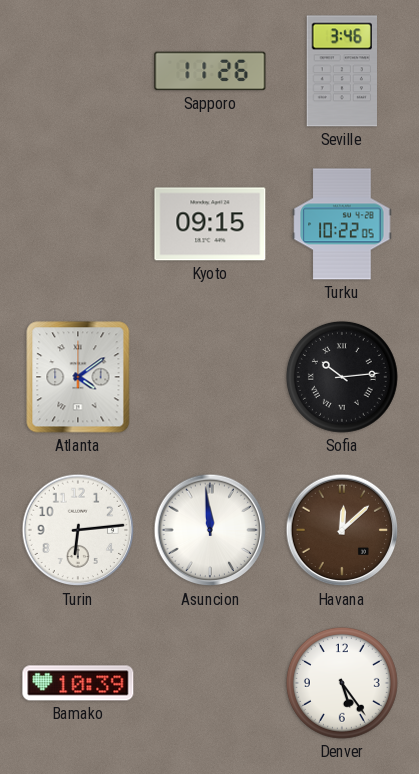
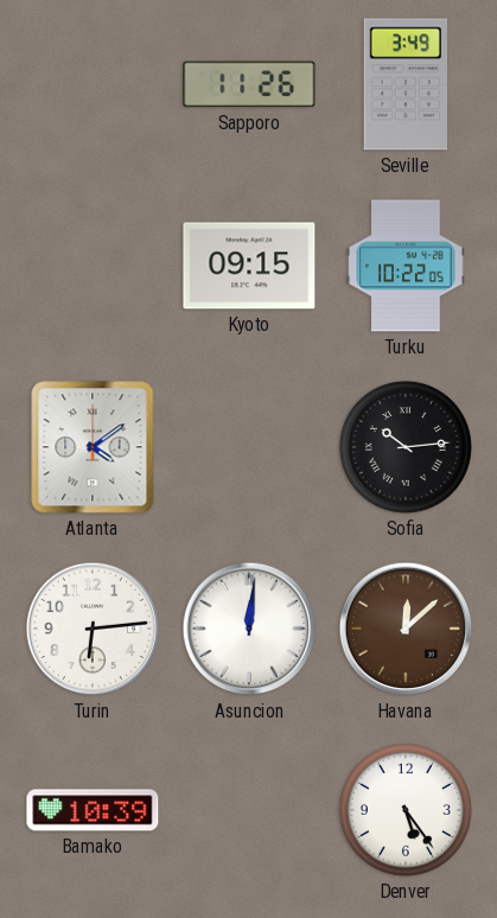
Seville: 3:46 -> 3:49
Asuncion: 11:59 -> 12:01
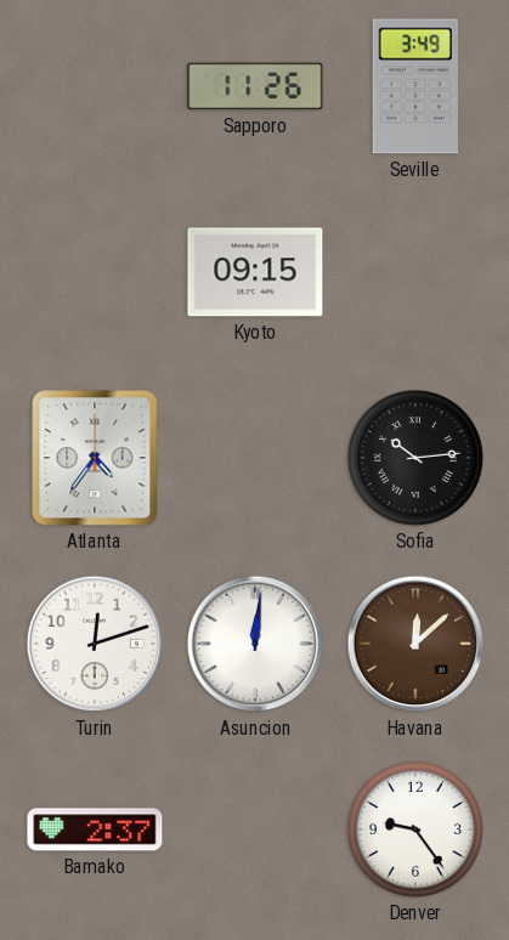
Turku: 10:22 -> none
Atlanta: 4:09 -> 4:36
Turin: 6:14 -> 12:12
Bamako: 10:39 -> 2:37
Denver: 5:24 -> 9:24
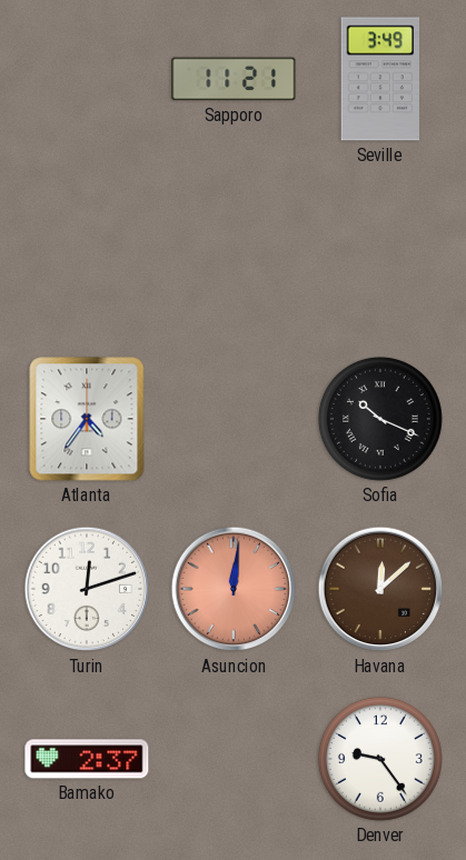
Sapporo: 11:26 -> 11:21
Kyoto: 09:15 -> none
Sofia: 10:14 -> 10:19
Asuncion dial: white -> salmon
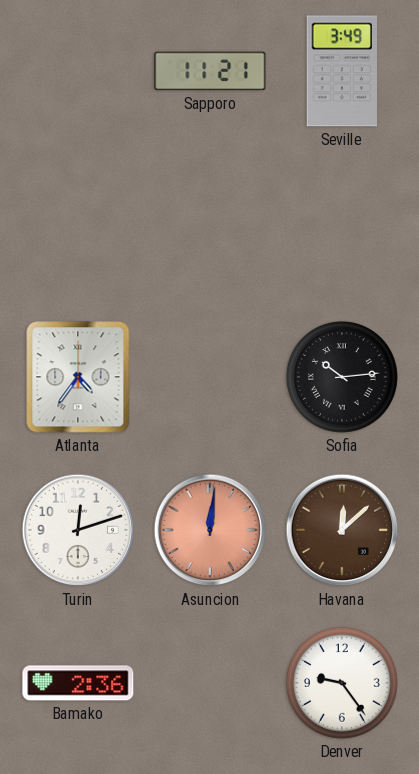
Sofia: 10:19 -> 10:14
Bamako: 2:37 -> 2:36
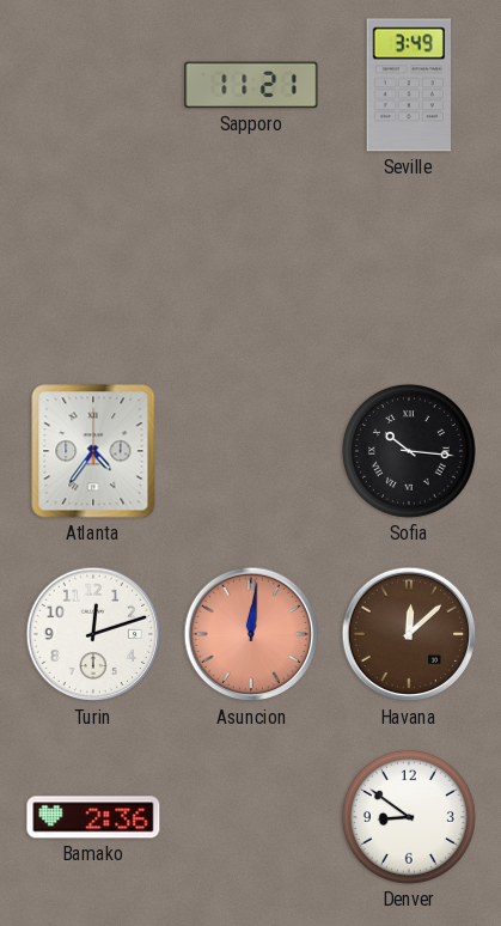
Sofia: 10:14 -> 10:16
Denver: 9:24 -> 8:51
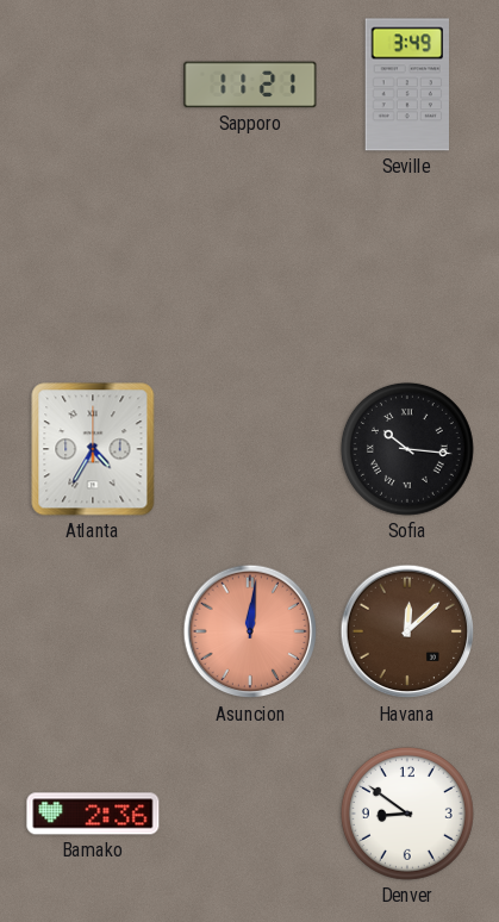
Atlanta: 4:36 -> 4:35
Turin: 12:12 -> none
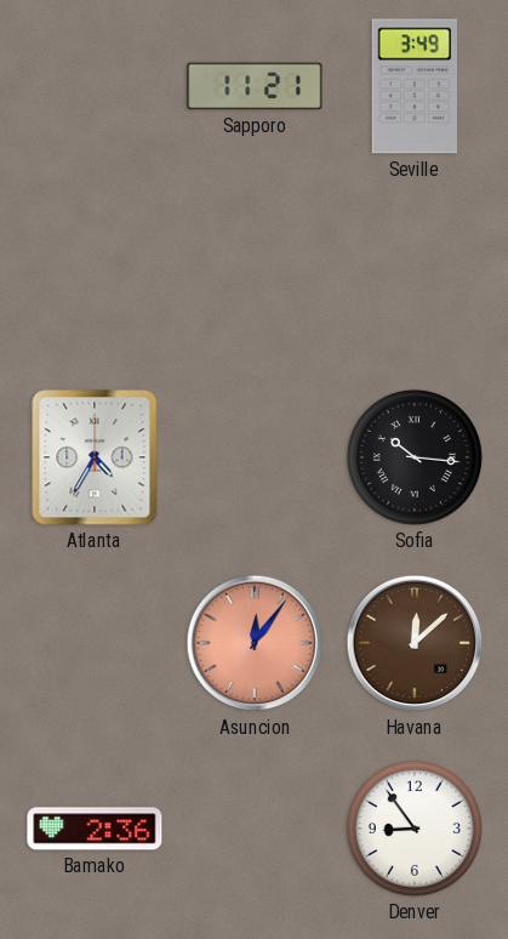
Asuncion: 12:01 -> 12:06
Denver: 8:51 -> 8:54
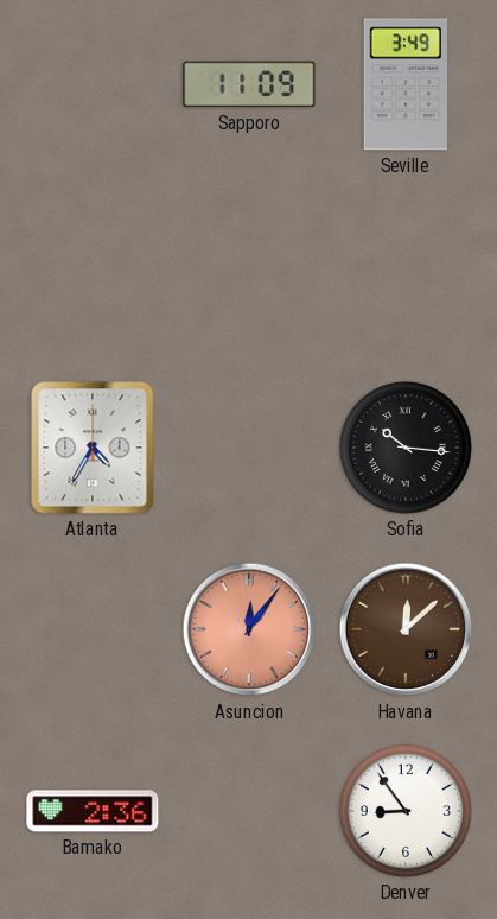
Sapporo: 11:21 -> 11:09
